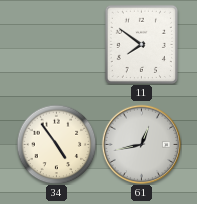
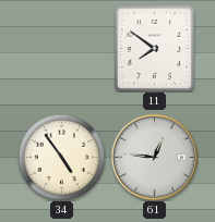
61: 12:43 -> 12:46
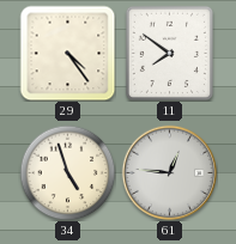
29: none -> 4:24
34: 4:54 -> 4:57
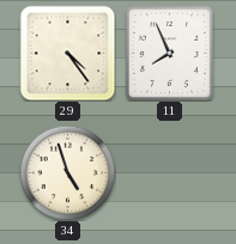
11: 7:51 -> 7:56
61: 12:46 -> none
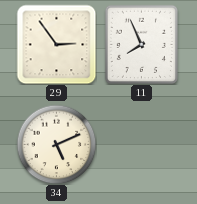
29: 4:24 -> 2:54
34: 4:57 -> 5:11
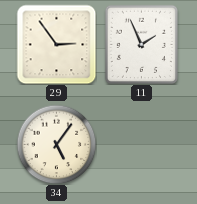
11: 7:56 -> 1:56
34: 5:11 -> 5:06
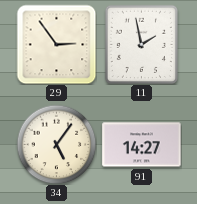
11: 1:56 -> 1:58
91: none -> 14:27
